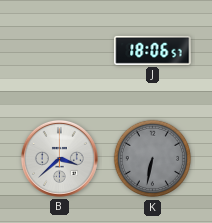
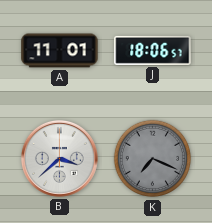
A: none -> 11:01
K: 6:32 -> 7:19
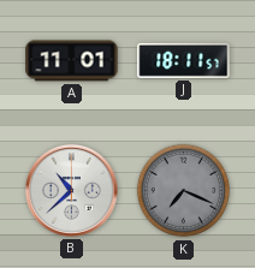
J: 18:06 -> 18:11
B: 3:38 -> 10:38
